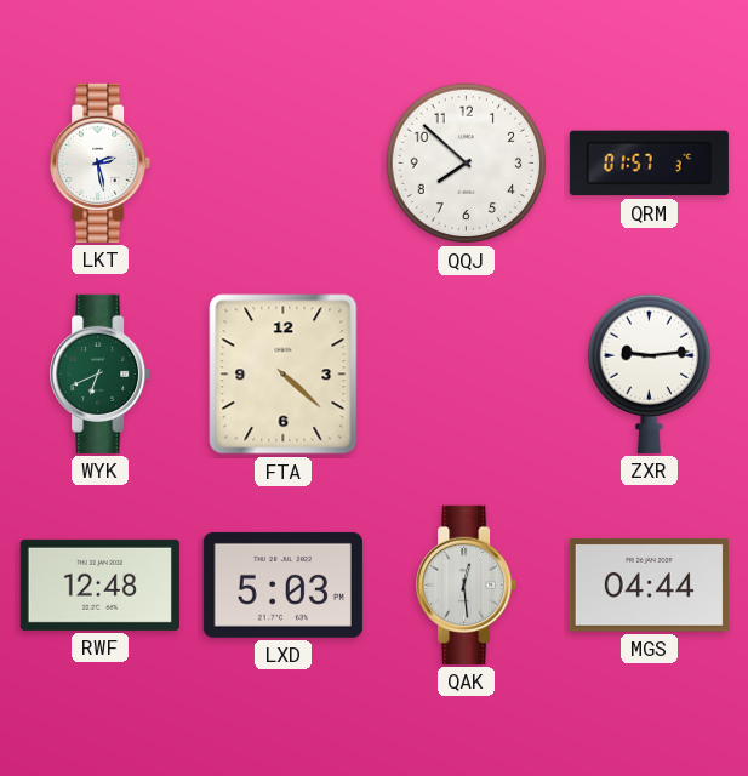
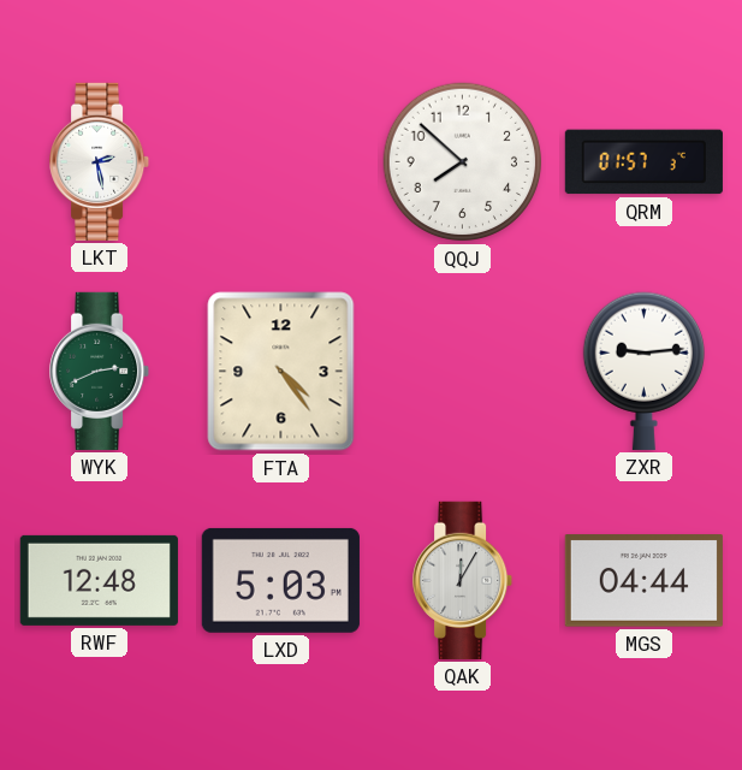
WYK: 6:41 -> 2:41
FTA: 4:22 -> 4:24
QAK: 12:29 -> 12:05
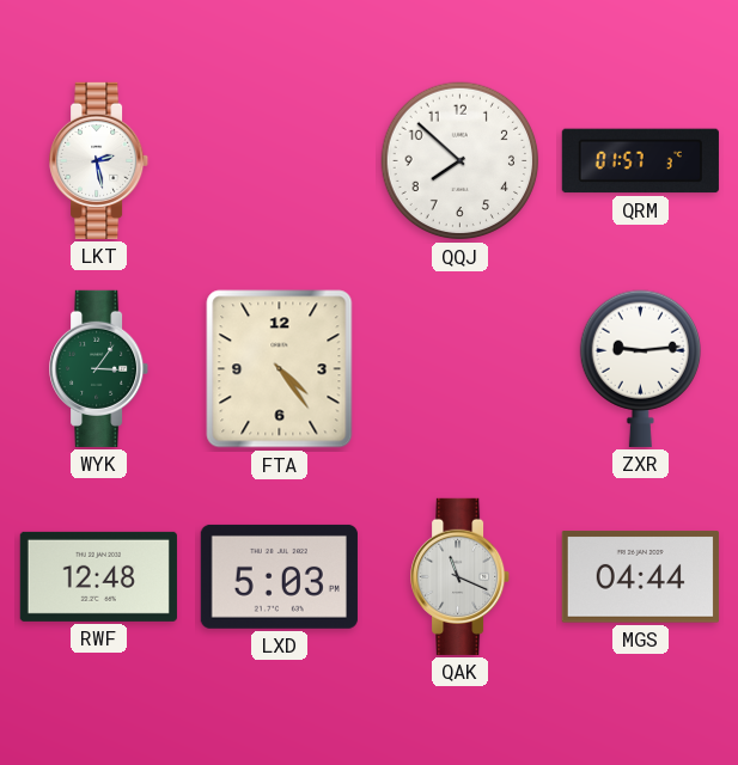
WYK: 2:41 -> 3:06
QAK: 12:05 -> 11:19
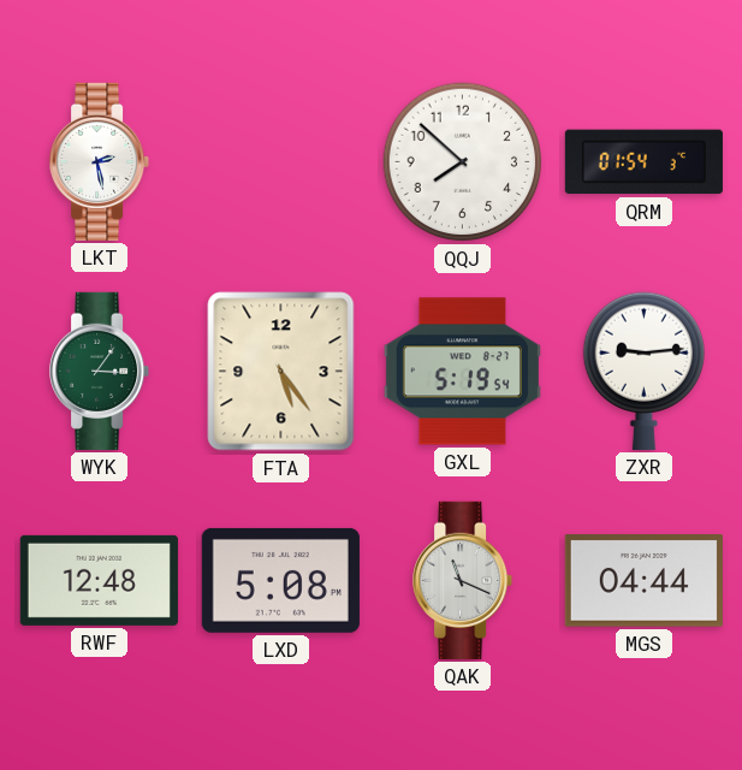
QRM: 01:57 -> 01:54
FTA: 4:24 -> 5:24
GXL: none -> 5:19
LXD: 5:03 -> 5:08
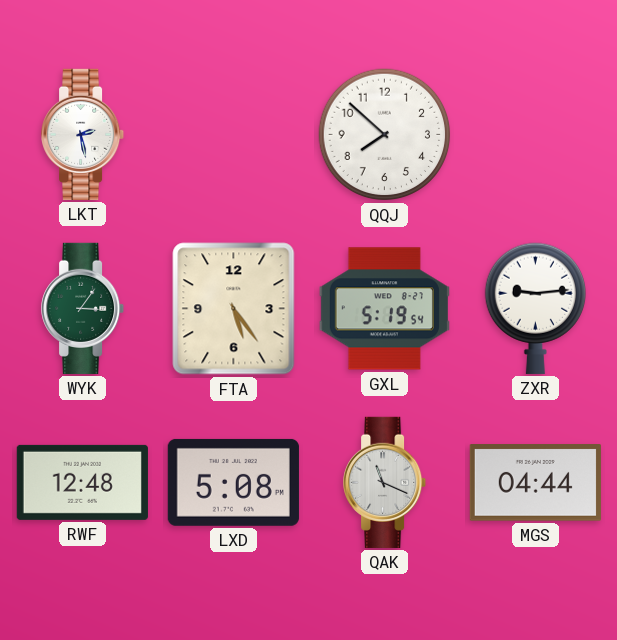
QRM: 01:54 -> none
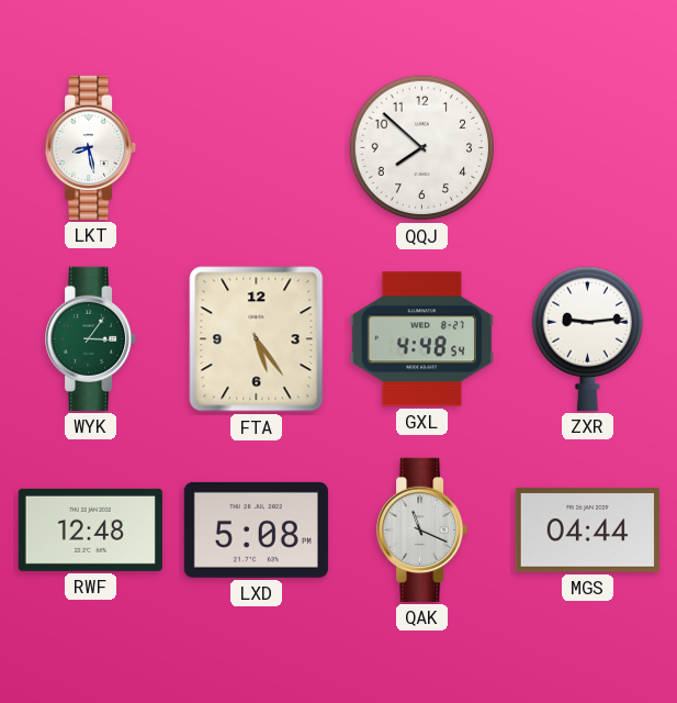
LKT: 2:28 -> 8:28
GXL: 5:19 -> 4:48
